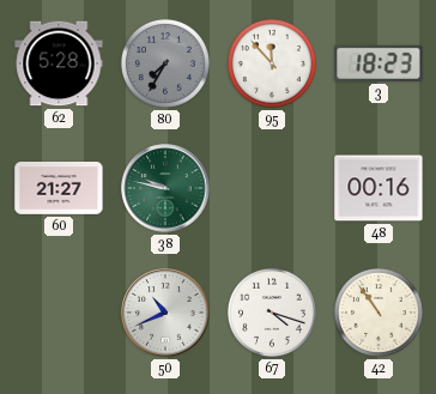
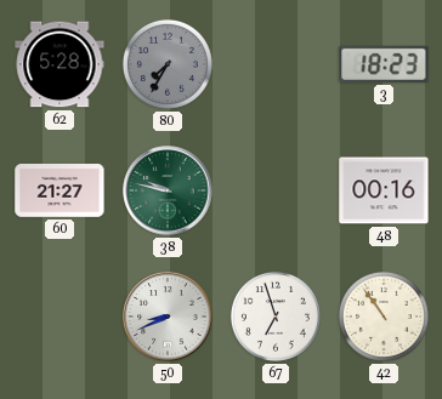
95: 11:53 -> none
50: 10:41 -> 8:41
67: 4:18 -> 6:57
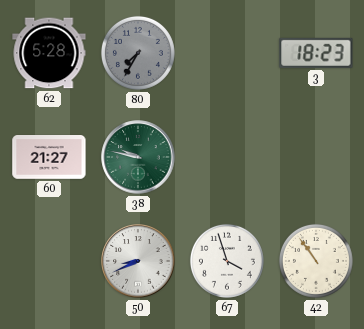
48: 00:16 -> none
67: 6:57 -> 3:57
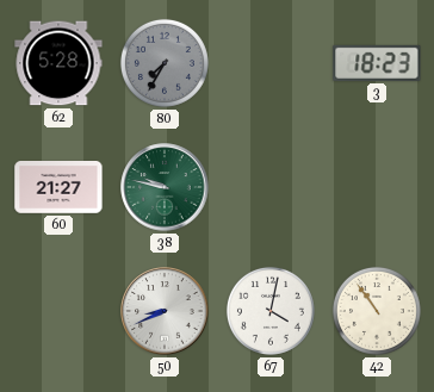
67: 3:57 -> 4:02
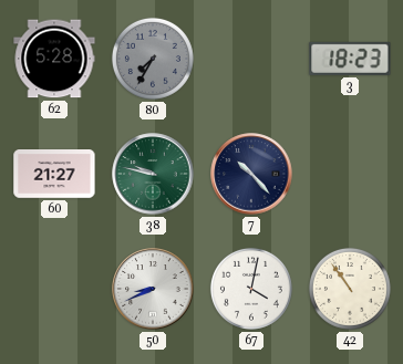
7: none -> 10:23
